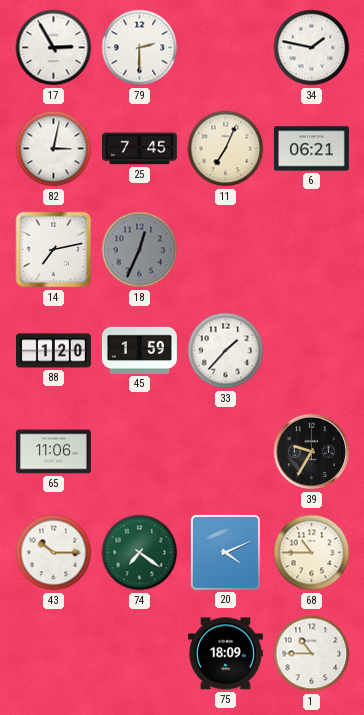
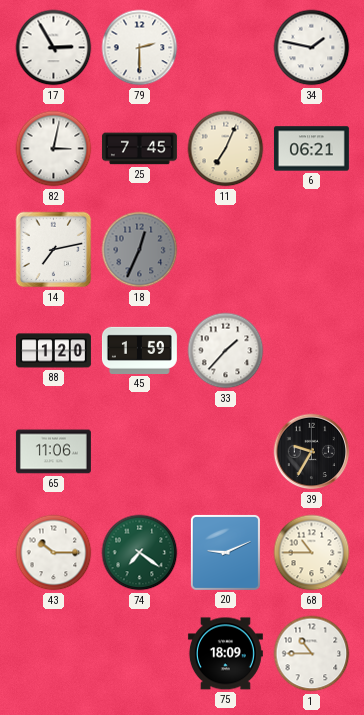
20: 4:11 -> 9:11
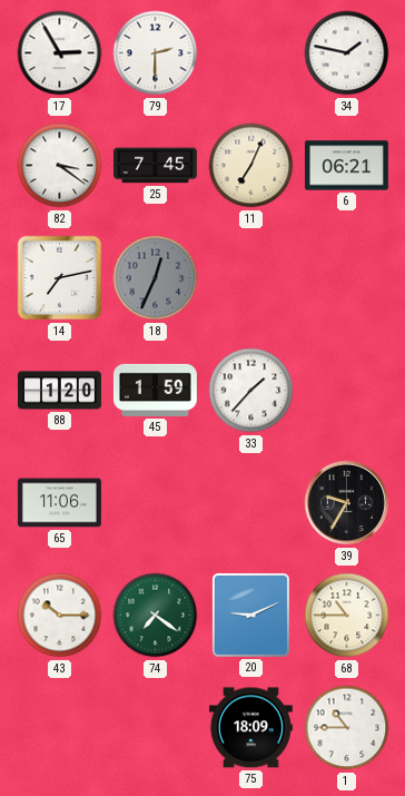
82: 3:02 -> 3:21
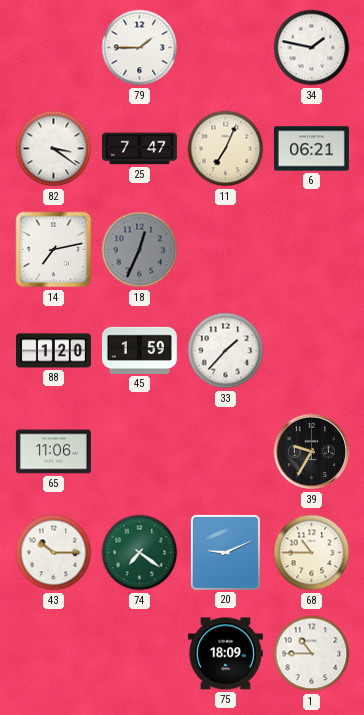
17: 2:55 -> none
79: 2:30 -> 1:45
25: 7:45 -> 7:47
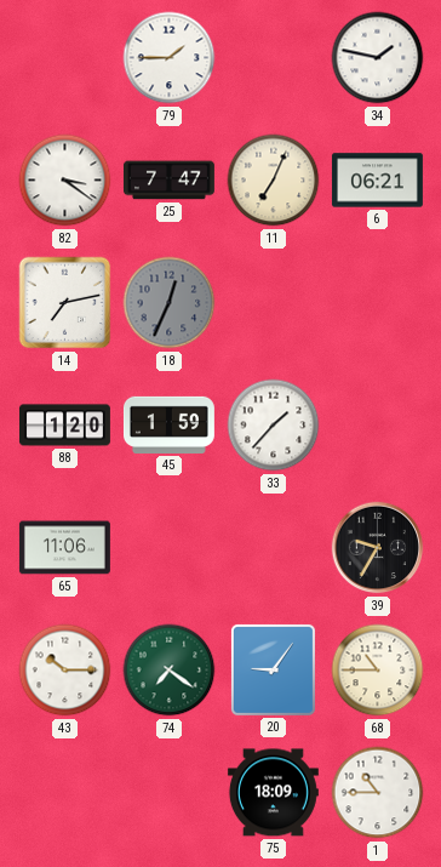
20: 9:11 -> 9:06
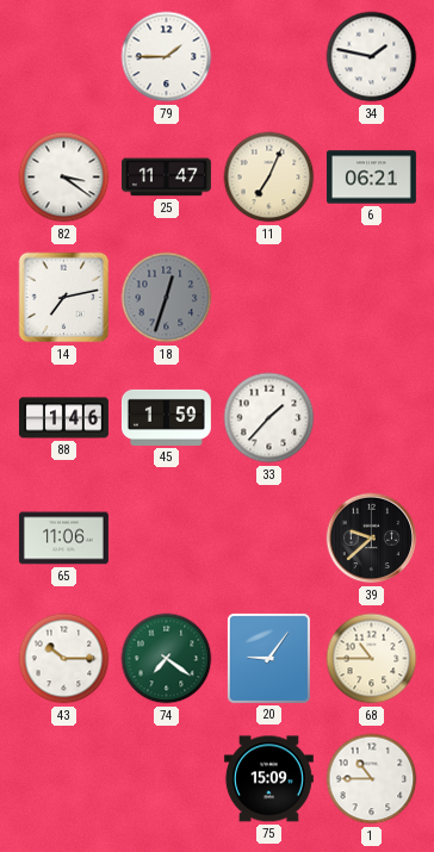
25: 7:47 -> 11:47
18: 12:34 -> 12:33
88: 1:20 -> 1:46
39: 9:35 -> 9:38
75: 18:09 -> 15:09
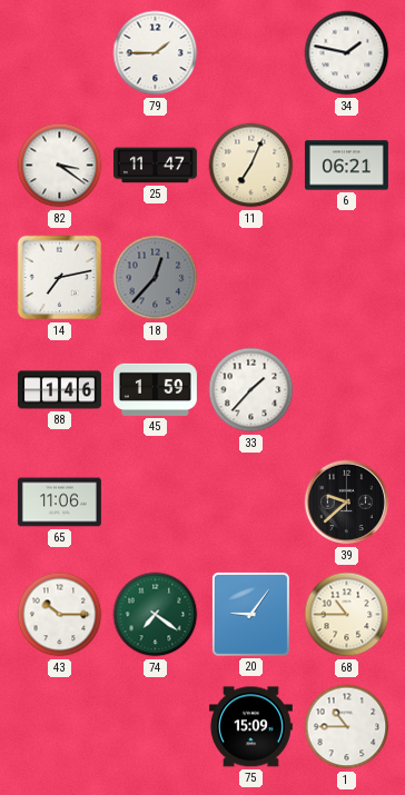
18: 12:33 -> 12:37
